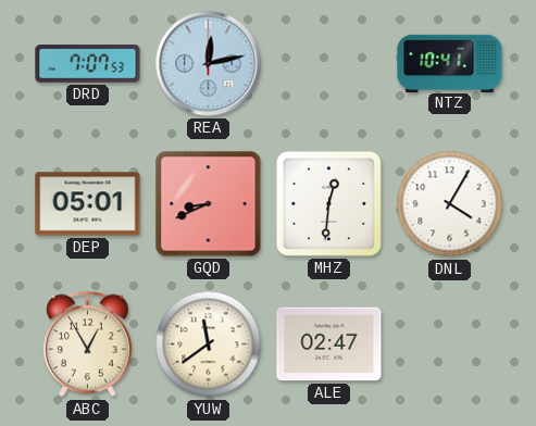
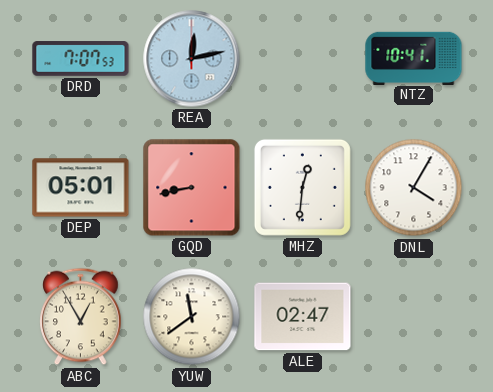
GQD: 8:41 -> 8:43
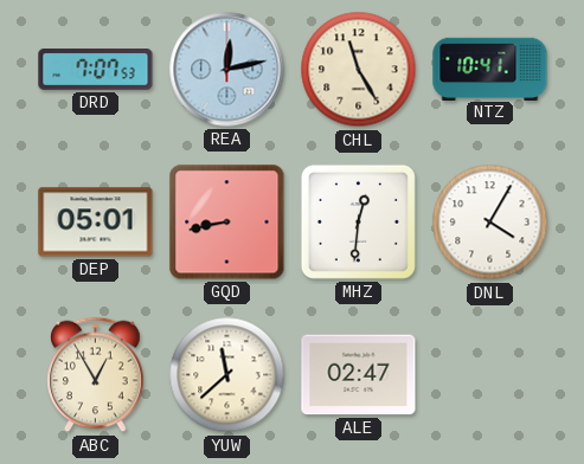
CHL: none -> 11:25
YUW: 11:39 -> 11:38
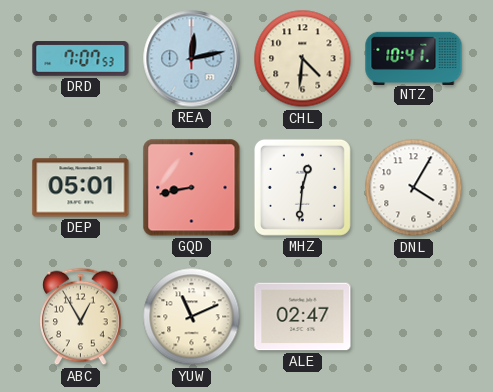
CHL: 11:25 -> 4:31
YUW: 11:38 -> 11:11
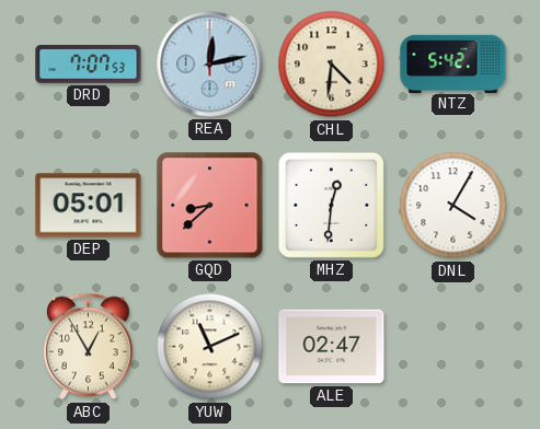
NTZ: 10:41 -> 5:42
GQD: 8:43 -> 8:38
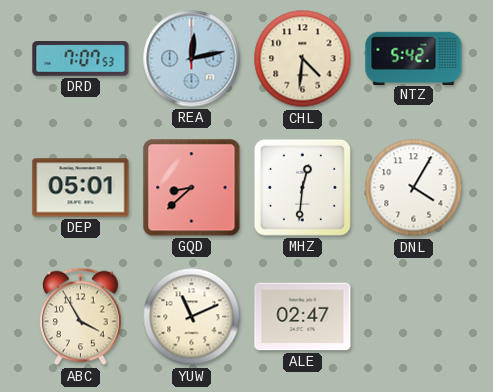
ABC: 12:55 -> 3:55
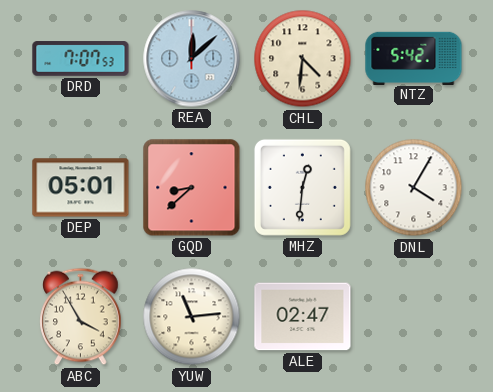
REA: 12:13 -> 12:08
YUW: 11:11 -> 11:14
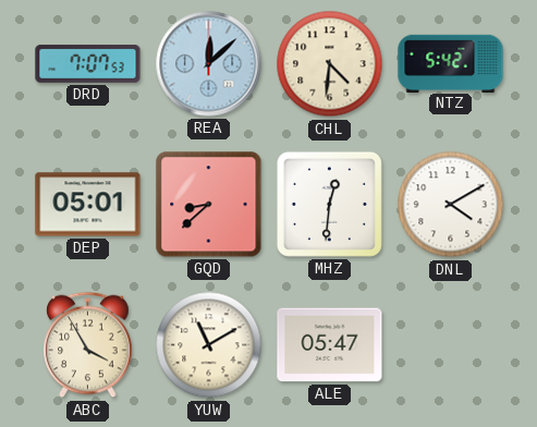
DNL: 4:05 -> 4:10
YUW: 11:14 -> 11:10
ALE: 02:47 -> 05:47
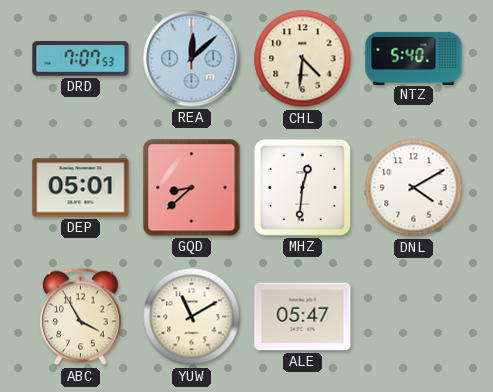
NTZ: 5:42 -> 5:40
